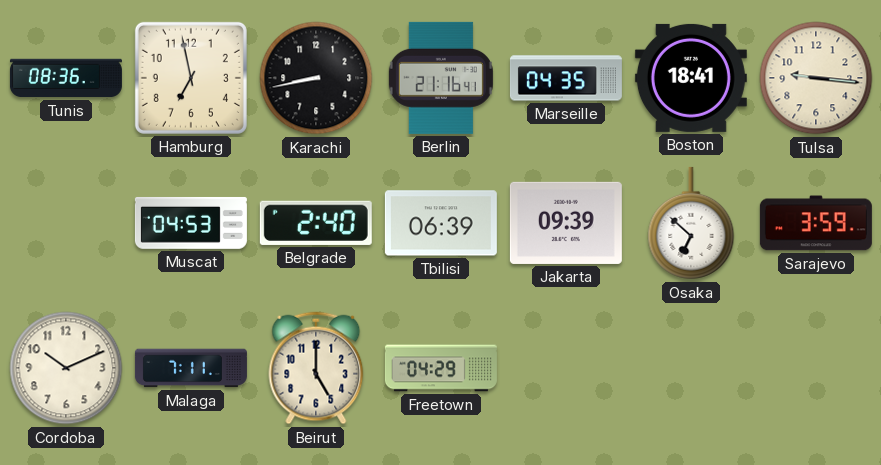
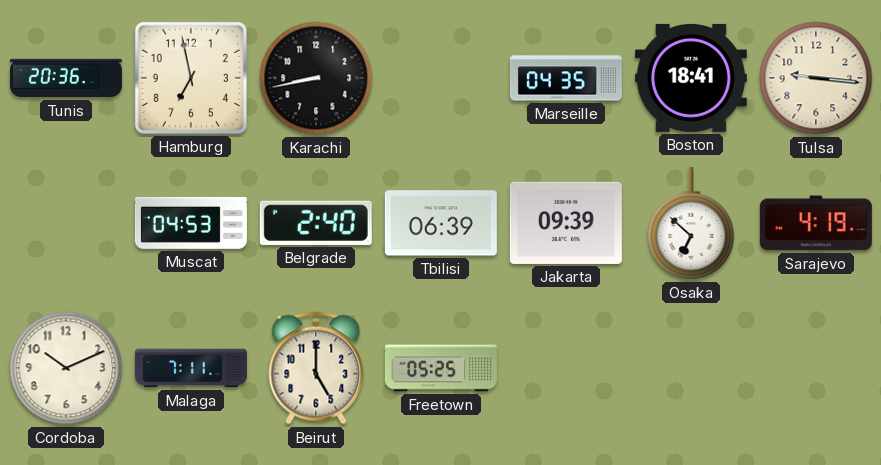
Tunis: 08:36 -> 20:36
Berlin: 21:16 -> none
Sarajevo: 3:59 -> 4:19
Freetown: 04:29 -> 05:25
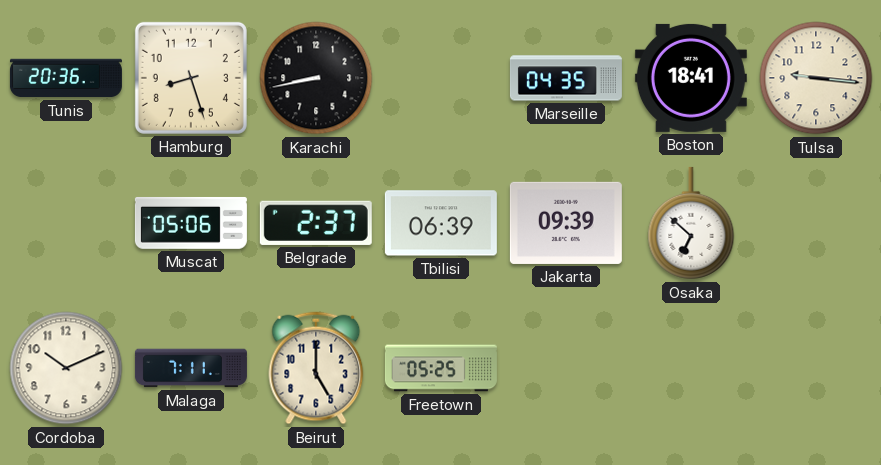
Hamburg: 6:58 -> 8:27
Muscat: 04:53 -> 05:06
Belgrade: 2:40 -> 2:37
Sarajevo: 4:19 -> none
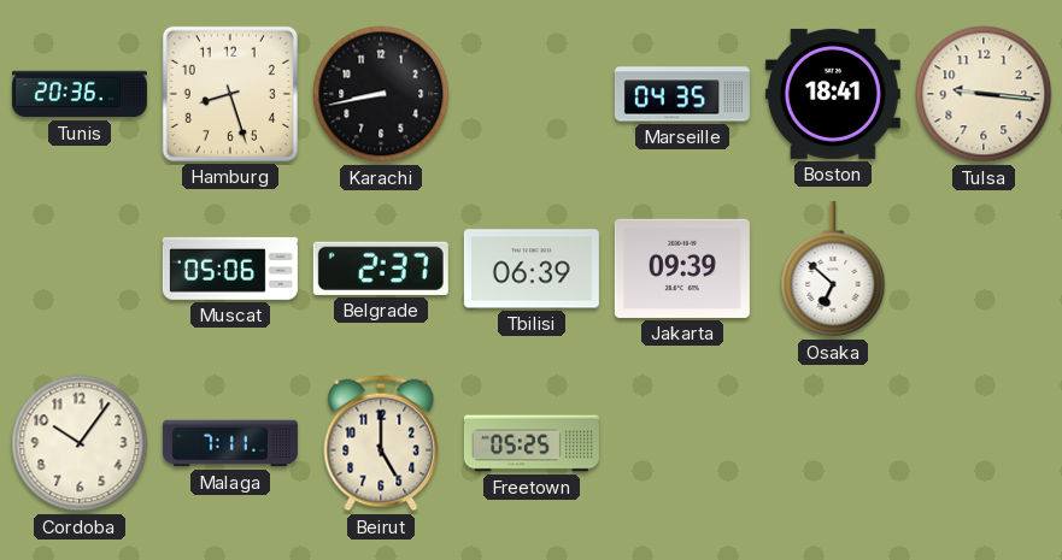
Cordoba: 10:11 -> 10:06
